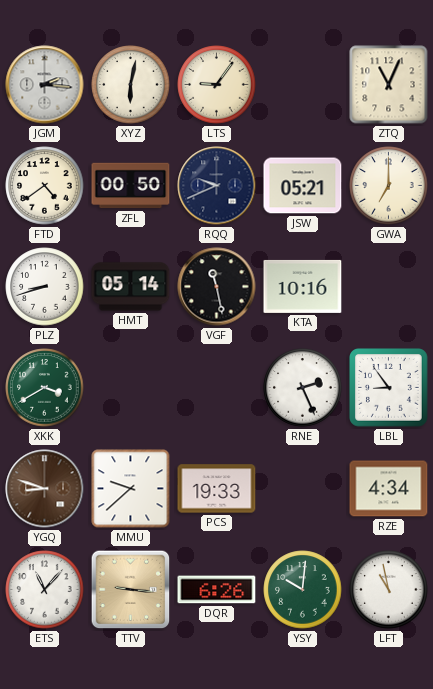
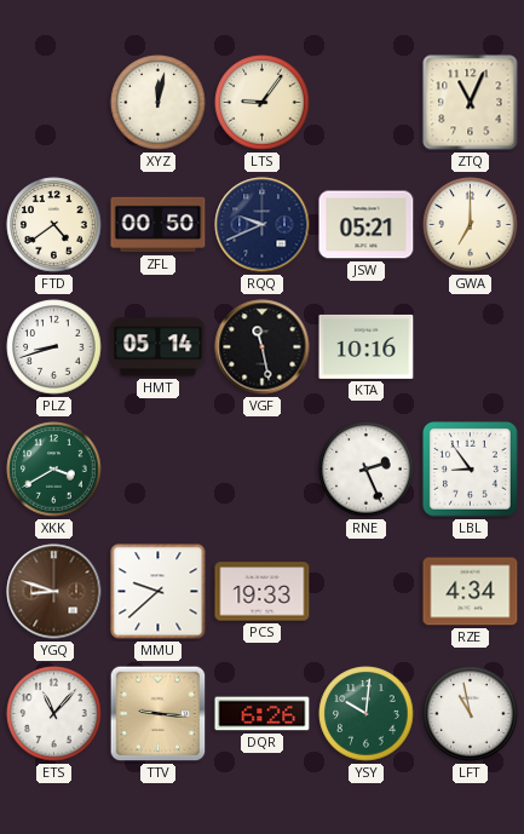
JGM: 2:16 -> none
XYZ: 6:02 -> 12:02
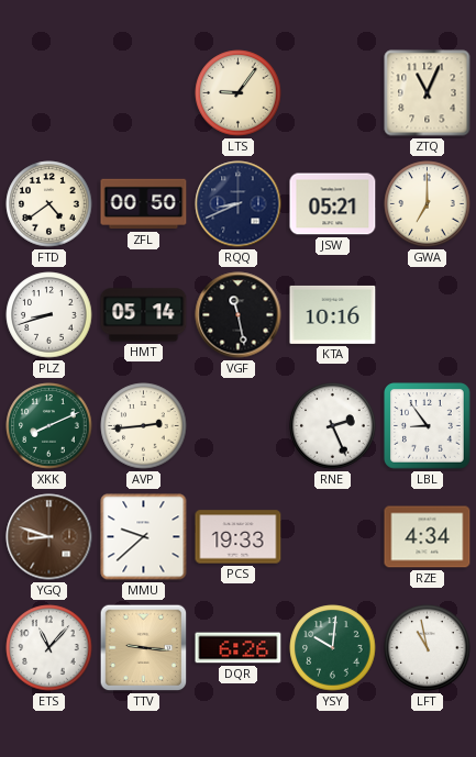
XYZ: 12:02 -> none
RQQ: 9:41 -> 8:41
XKK: 3:40 -> 8:11
AVP: none -> 2:44
